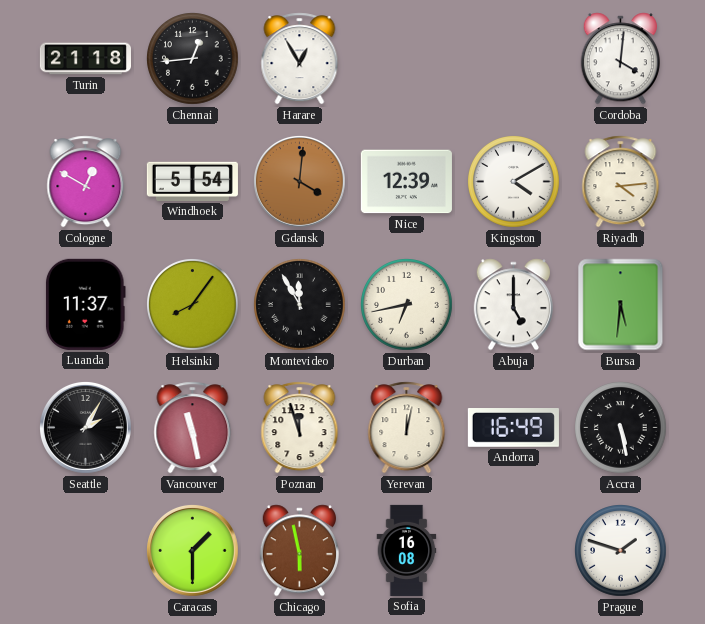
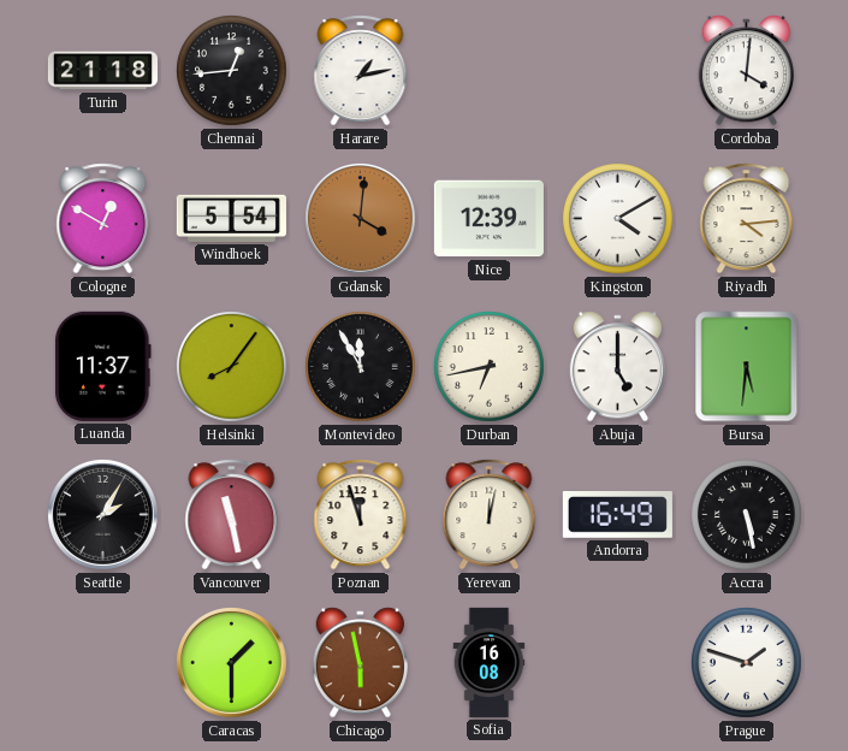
Harare: 12:55 -> 1:13
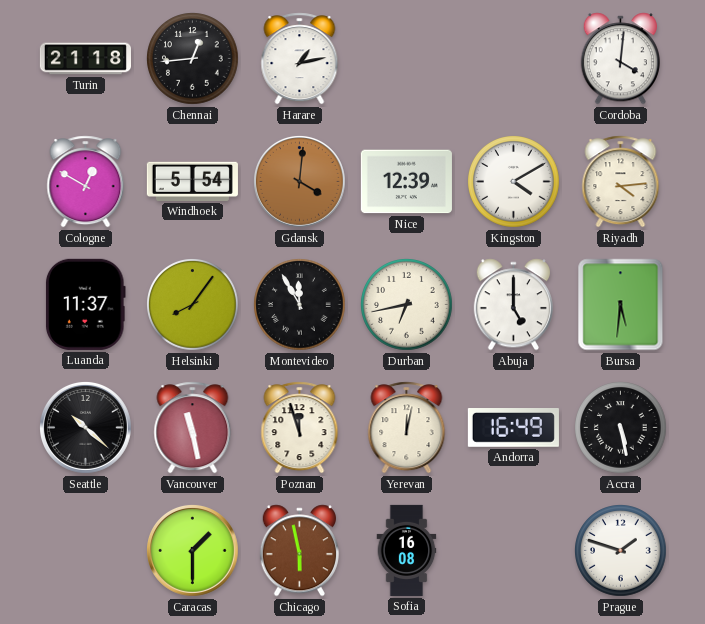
Seattle: 2:05 -> 10:22
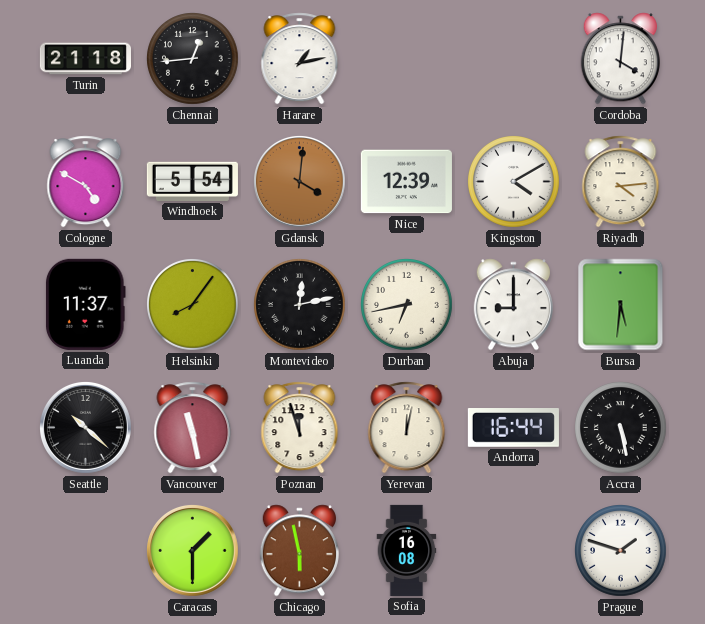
Cologne: 12:50 -> 4:50
Montevideo: 11:55 -> 12:13
Abuja: 5:00 -> 9:00
Andorra: 16:49 -> 16:44
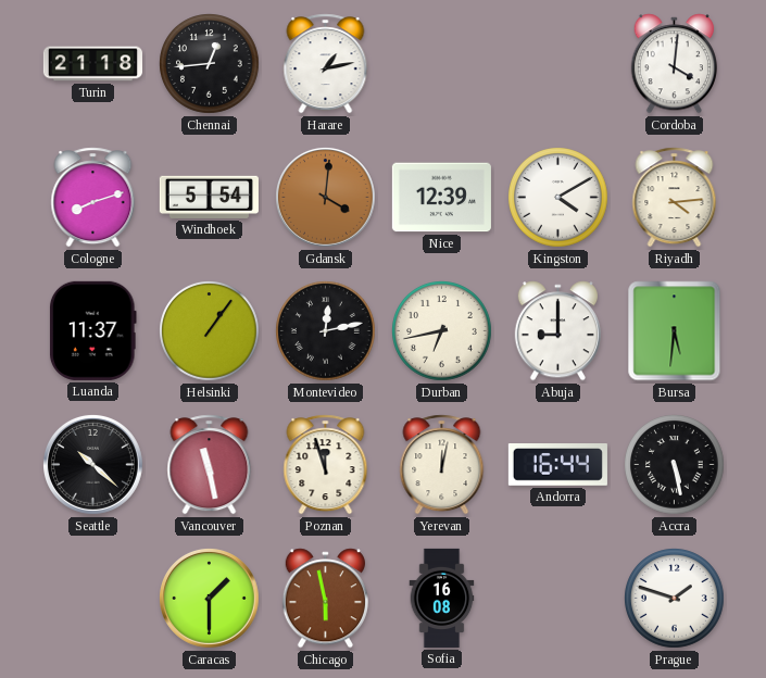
Cologne: 4:50 -> 8:12
Helsinki: 8:06 -> 1:06
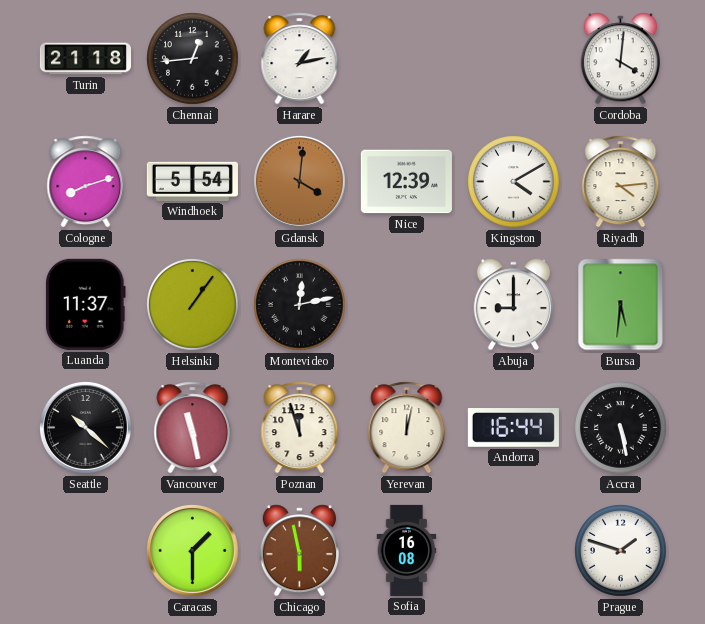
Durban: 6:43 -> none
